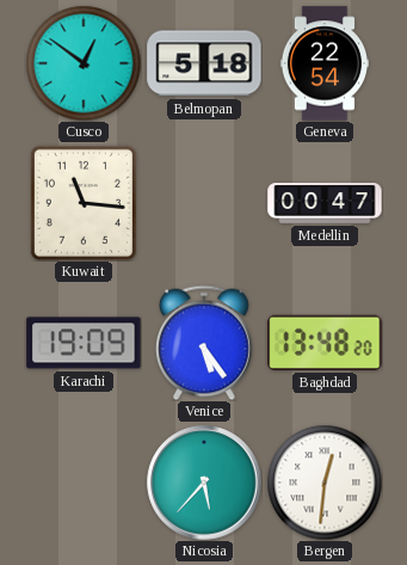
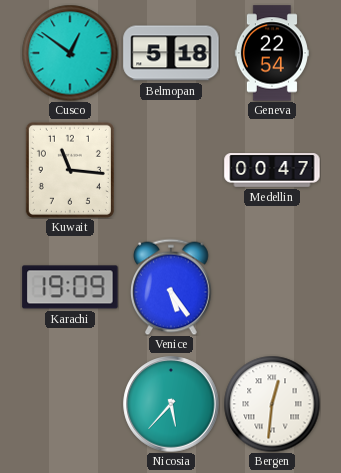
Baghdad: 13:48 -> none
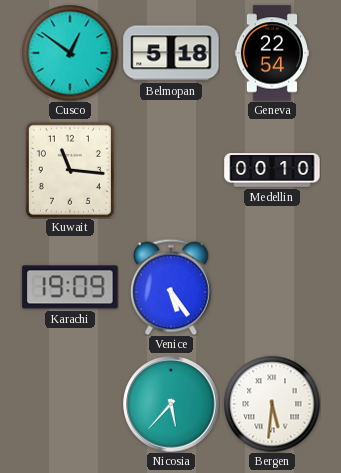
Medellin: 00:47 -> 00:10
Bergen: 12:31 -> 5:31
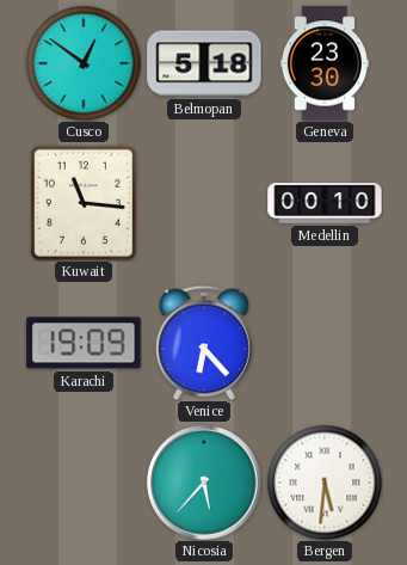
Geneva: 22:54 -> 23:30
Venice: 5:24 -> 6:23
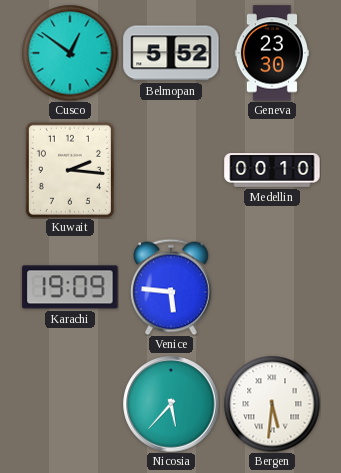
Belmopan: 5:18 -> 5:52
Kuwait: 11:16 -> 2:16
Venice: 6:23 -> 5:46
